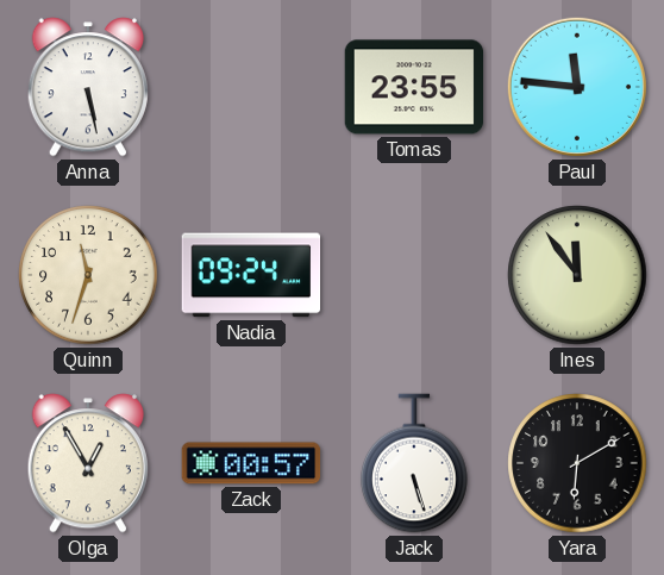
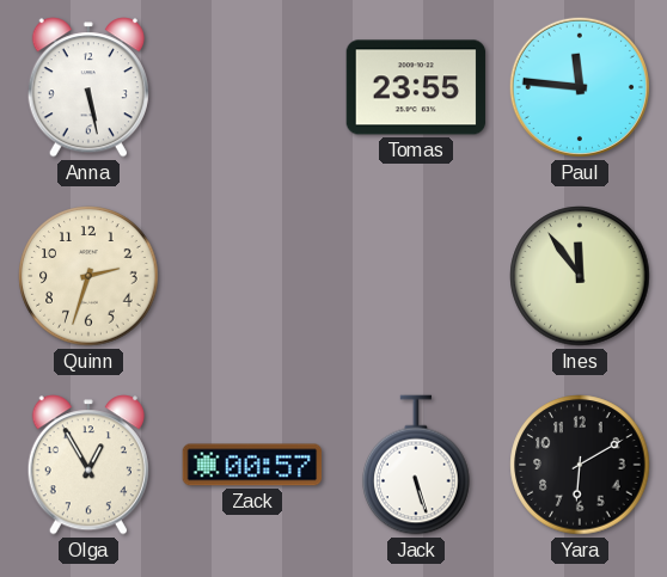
Quinn: 11:33 -> 2:33
Nadia: 09:24 -> none
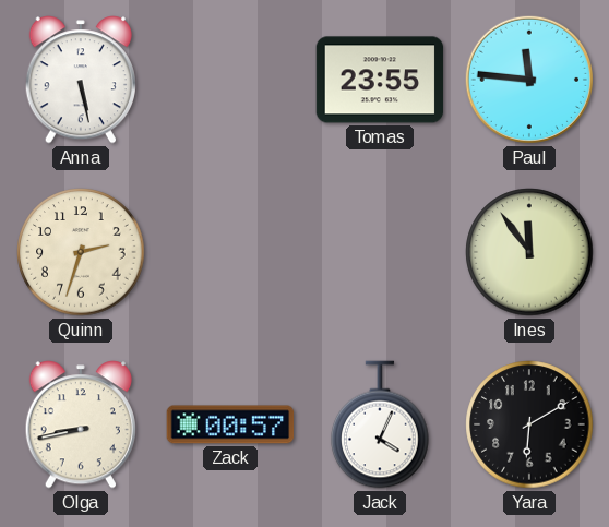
Olga: 12:55 -> 8:43
Jack: 5:27 -> 4:04
